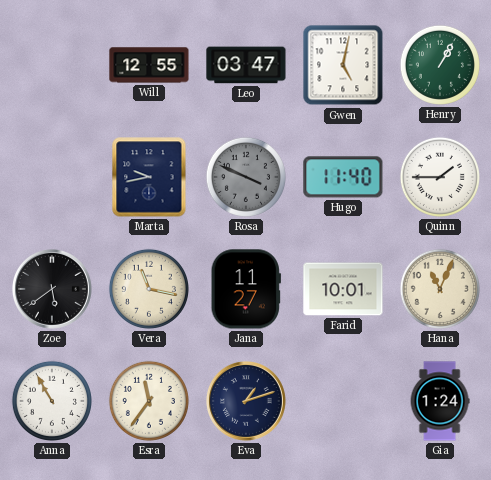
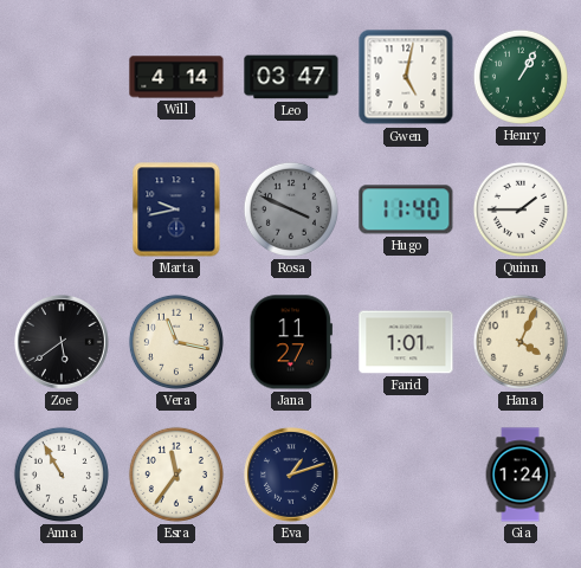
Will: 12:55 -> 4:14
Farid: 10:01 -> 1:01
Hana: 11:04 -> 4:04
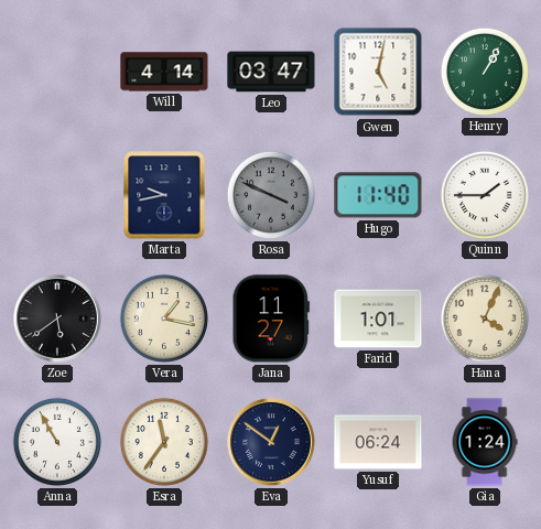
Vera: 11:17 -> 1:17
Eva: 1:12 -> 12:51
Yusuf: none -> 06:24
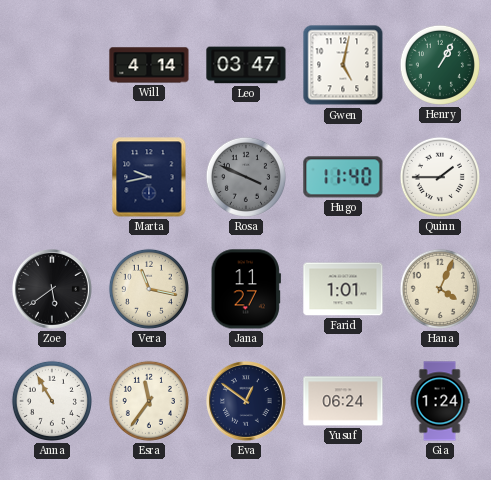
Vera: 1:17 -> 11:17
